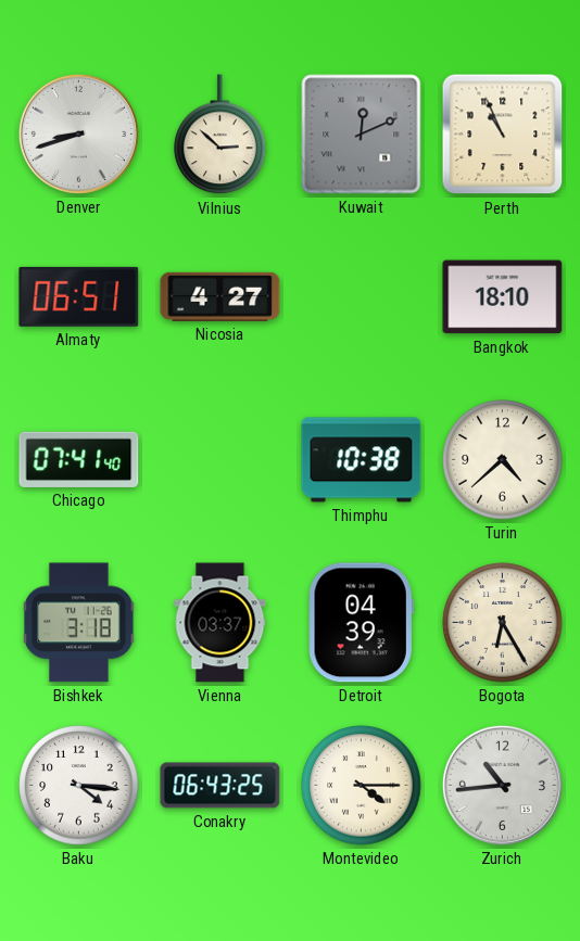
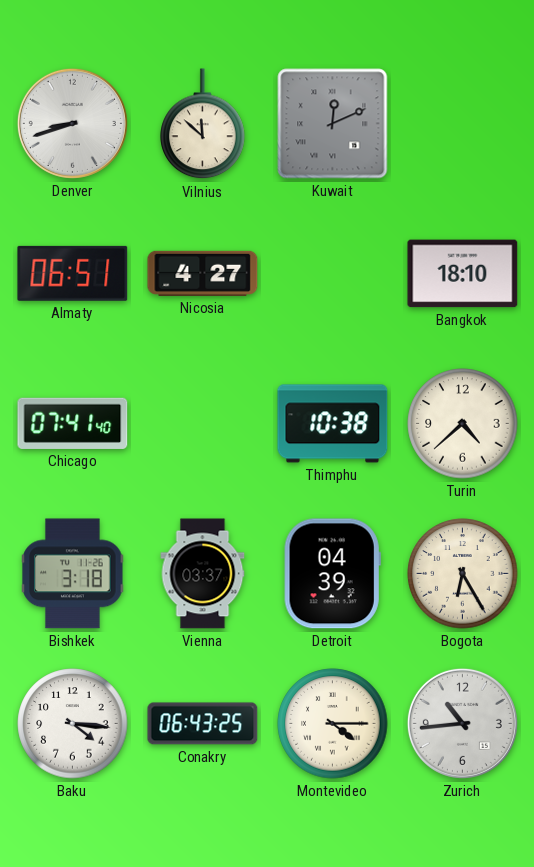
Vilnius: 2:52 -> 11:52
Perth: 10:56 -> none
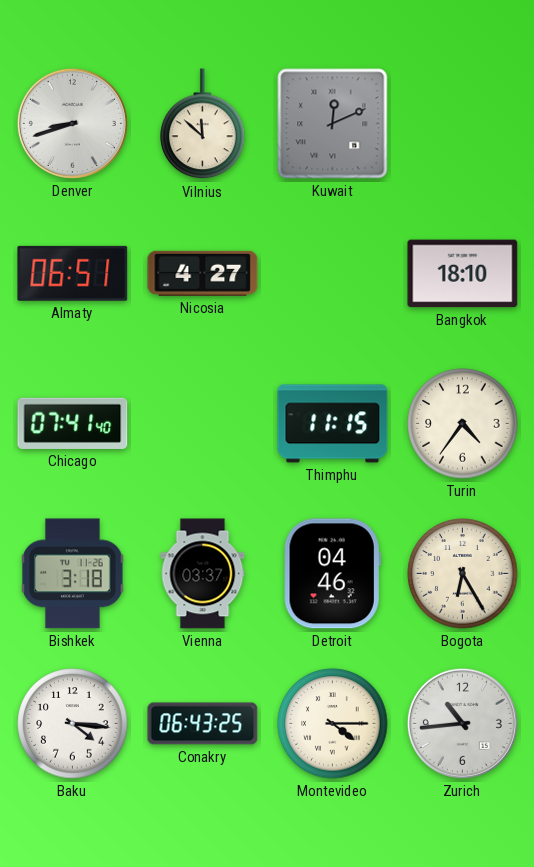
Thimphu: 10:38 -> 11:15
Turin: 4:38 -> 4:36
Detroit: 04:39 -> 04:46
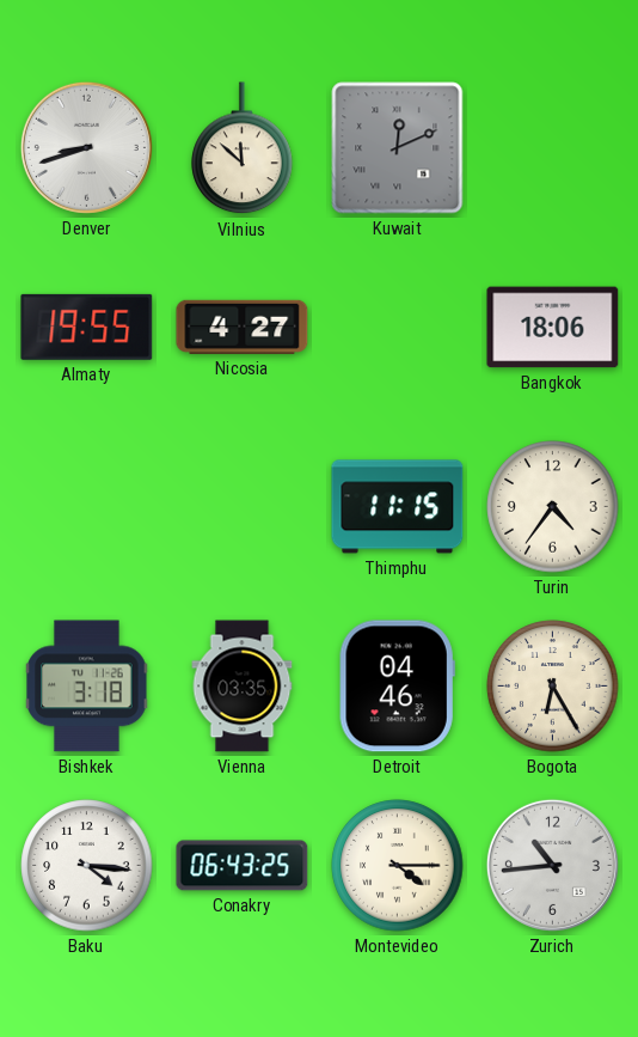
Almaty: 06:51 -> 19:55
Bangkok: 18:10 -> 18:06
Chicago: 07:41 -> none
Vienna: 03:37 -> 03:35
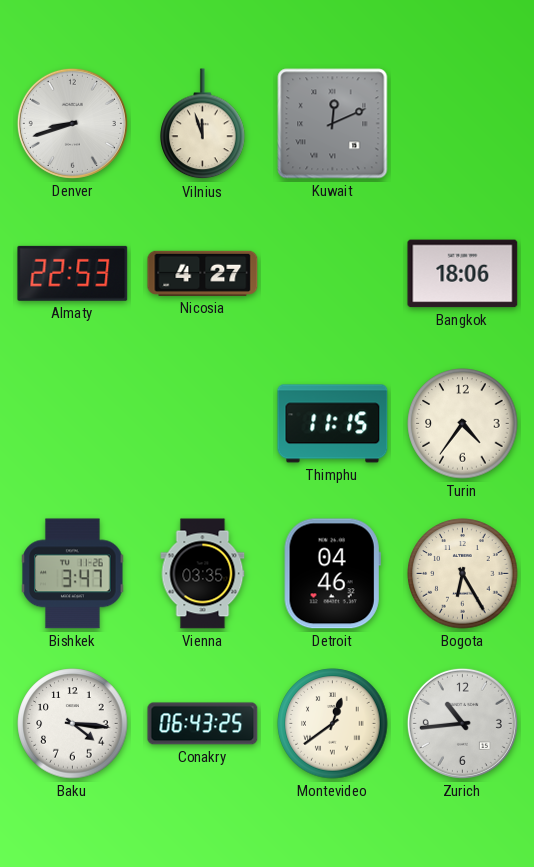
Vilnius: 11:52 -> 11:57
Almaty: 19:55 -> 22:53
Bishkek: 3:18 -> 3:47
Montevideo: 4:15 -> 12:39
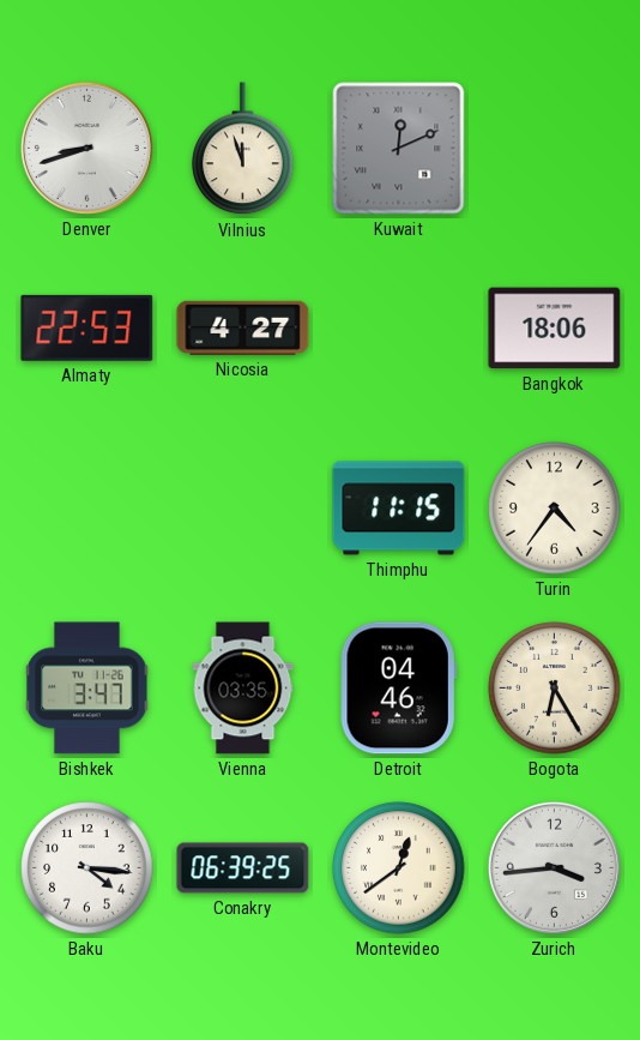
Conakry: 06:43 -> 06:39
Zurich: 10:44 -> 3:44
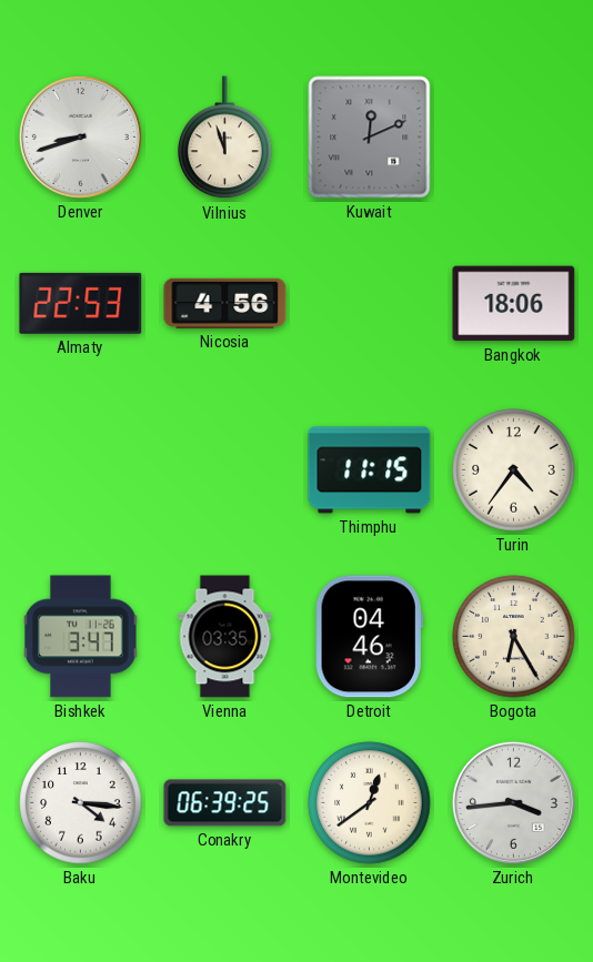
Nicosia: 4:27 -> 4:56
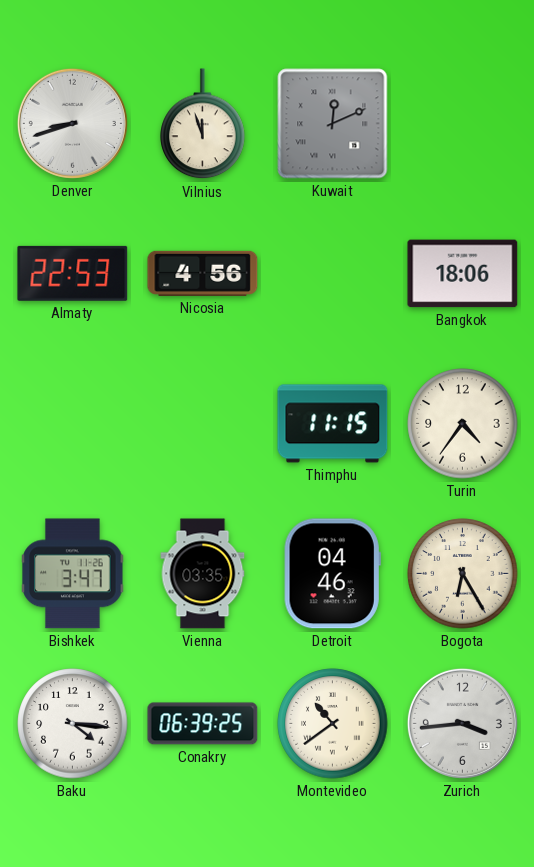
Montevideo: 12:39 -> 10:39
